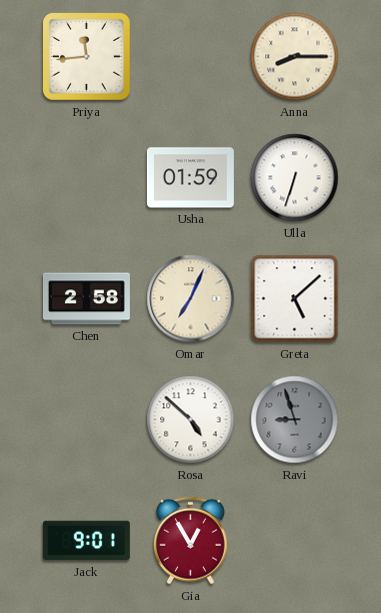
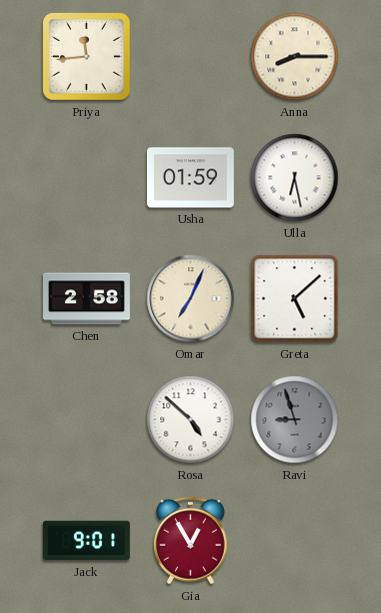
Ulla: 6:33 -> 6:28
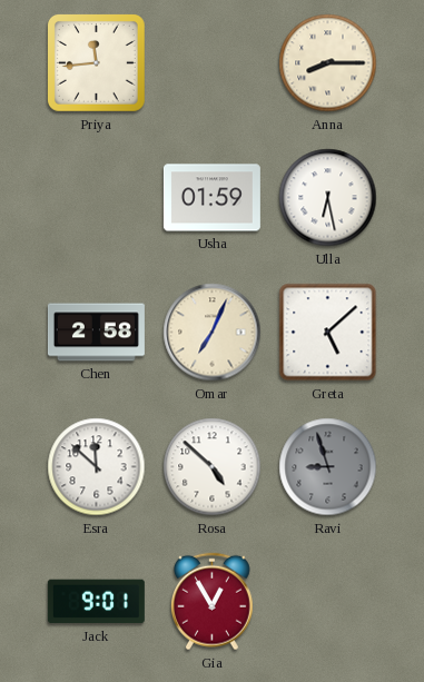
Esra: none -> 11:52
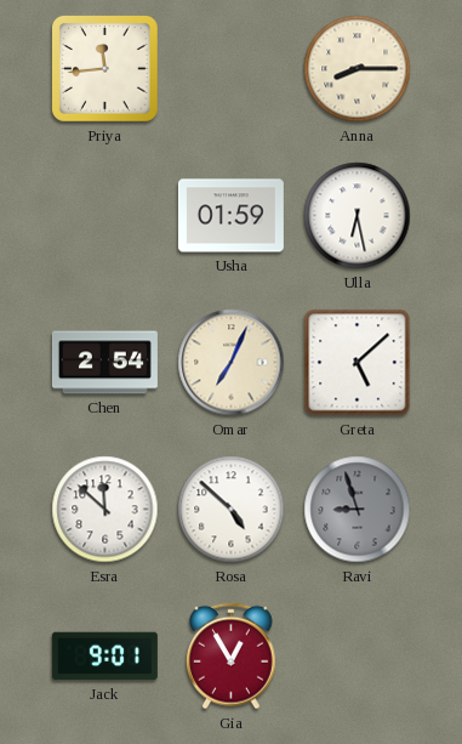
Chen: 2:58 -> 2:54
